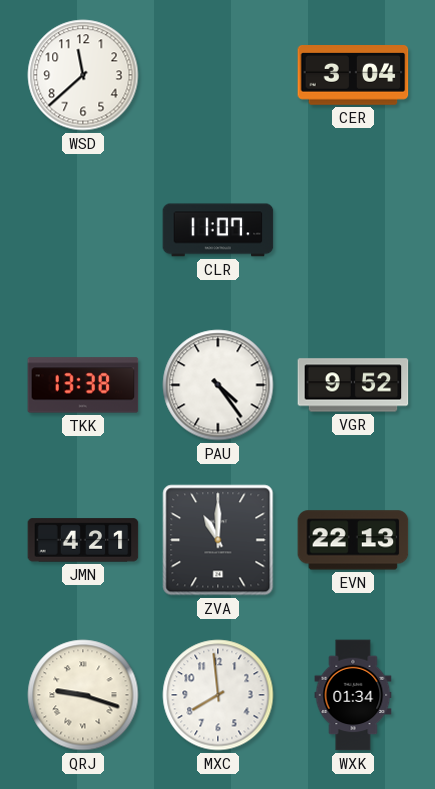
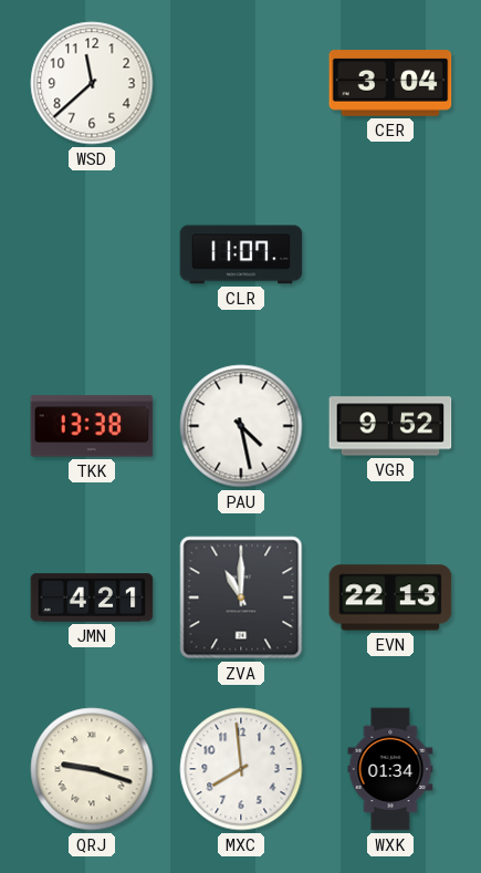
PAU: 4:24 -> 4:28
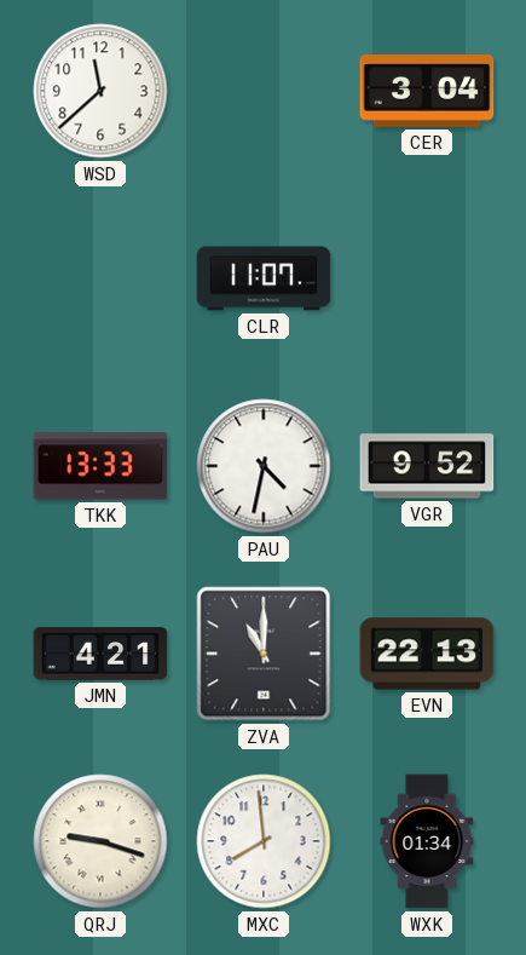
TKK: 13:38 -> 13:33
PAU: 4:28 -> 4:32
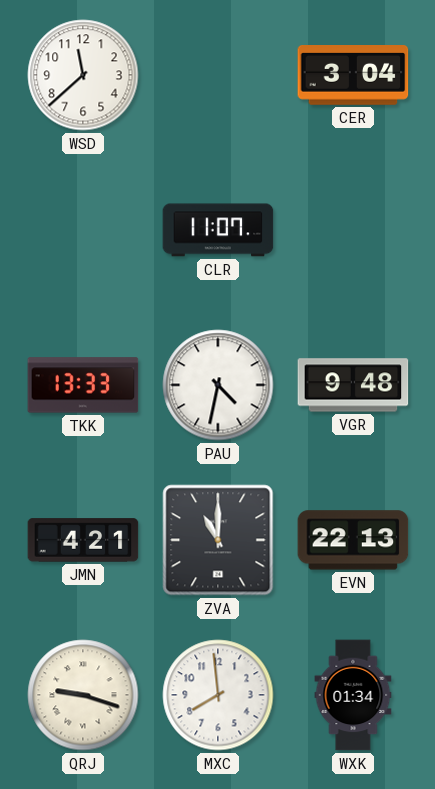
VGR: 9:52 -> 9:48
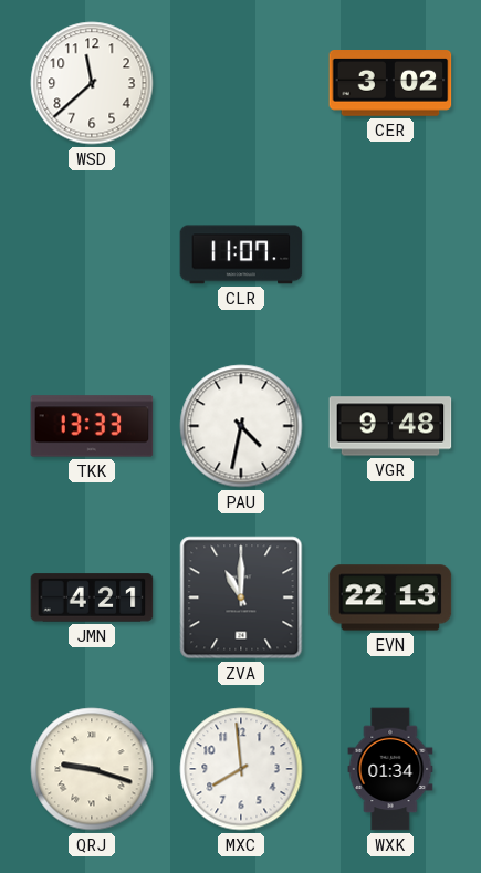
CER: 3:04 -> 3:02
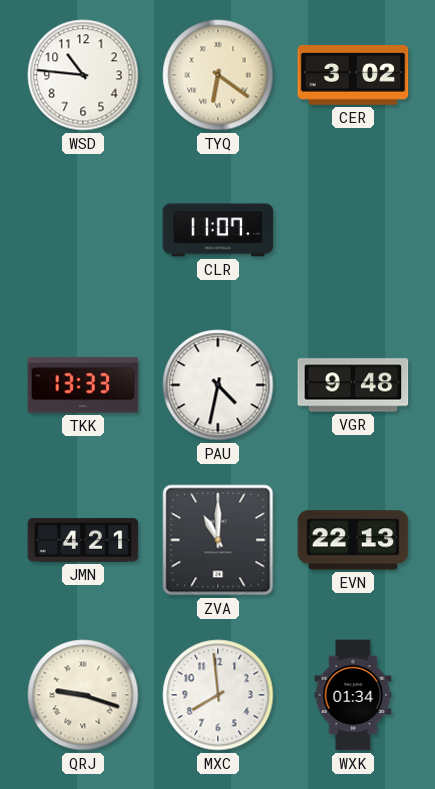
WSD: 11:38 -> 10:46
TYQ: none -> 6:21
